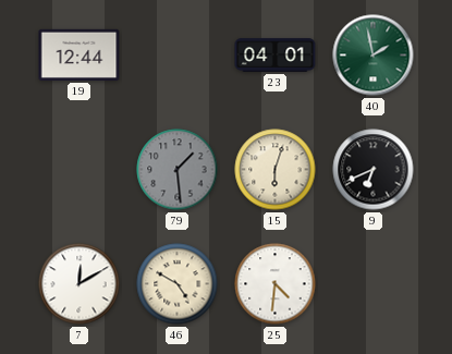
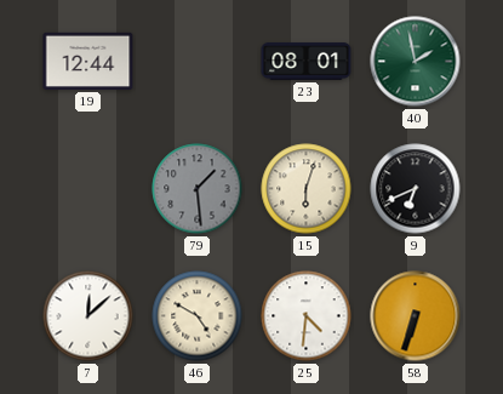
23: 04:01 -> 08:01
7: 12:10 -> 12:08
58: none -> 6:33
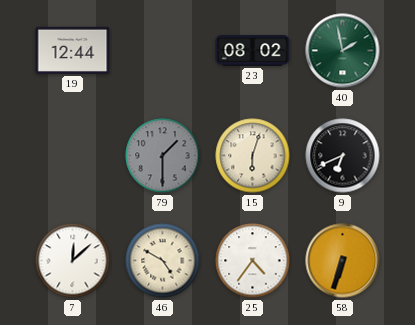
23: 08:01 -> 08:02
79: 1:29 -> 1:30
25: 4:31 -> 4:36
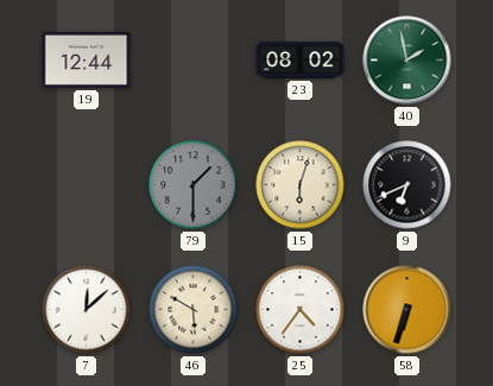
46: 4:50 -> 5:50
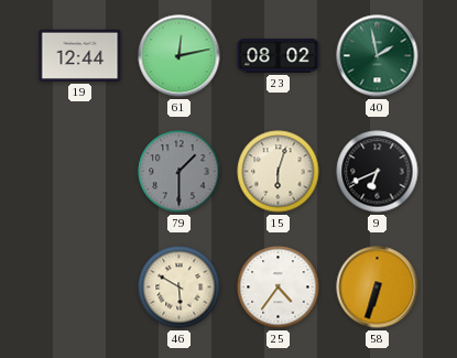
61: none -> 12:13
7: 12:08 -> none
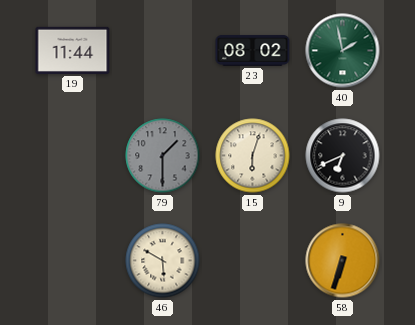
19: 12:44 -> 11:44
61: 12:13 -> none
25: 4:36 -> none
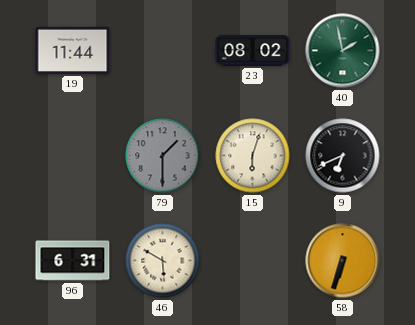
96: none -> 6:31
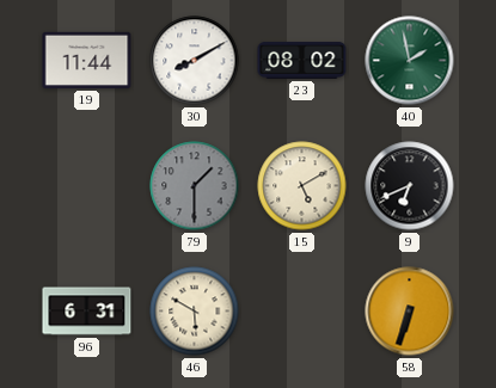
30: none -> 8:10
15: 6:03 -> 5:10
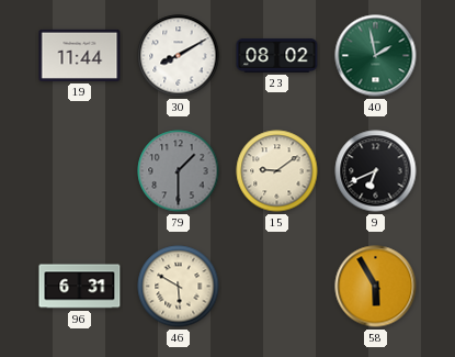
15: 5:10 -> 9:09
58: 6:33 -> 5:55
